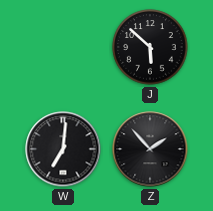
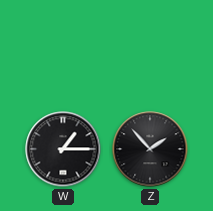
J: 5:52 -> none
W: 7:01 -> 1:15
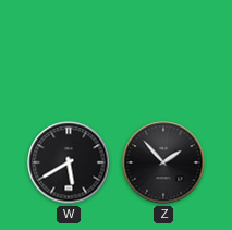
W: 1:15 -> 5:40
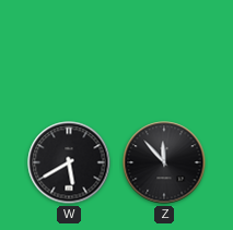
Z: 1:53 -> 11:53
